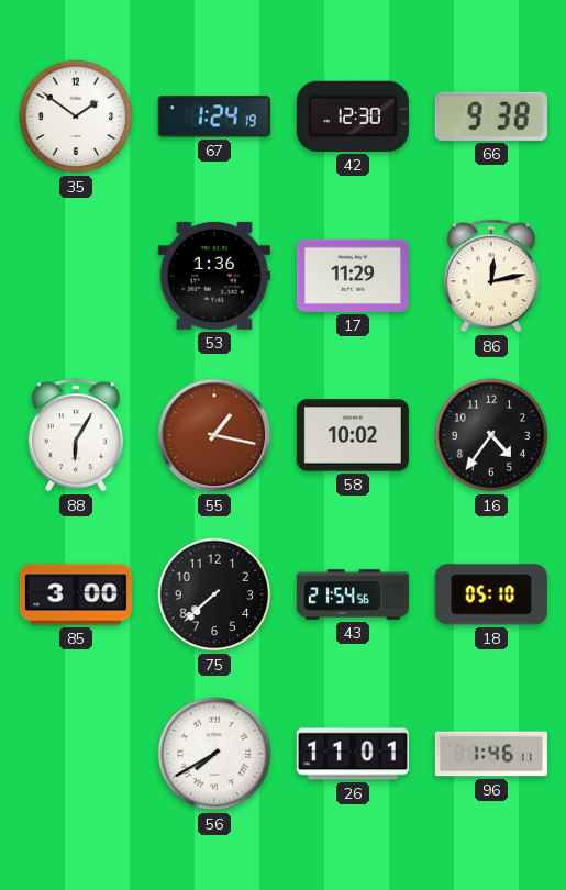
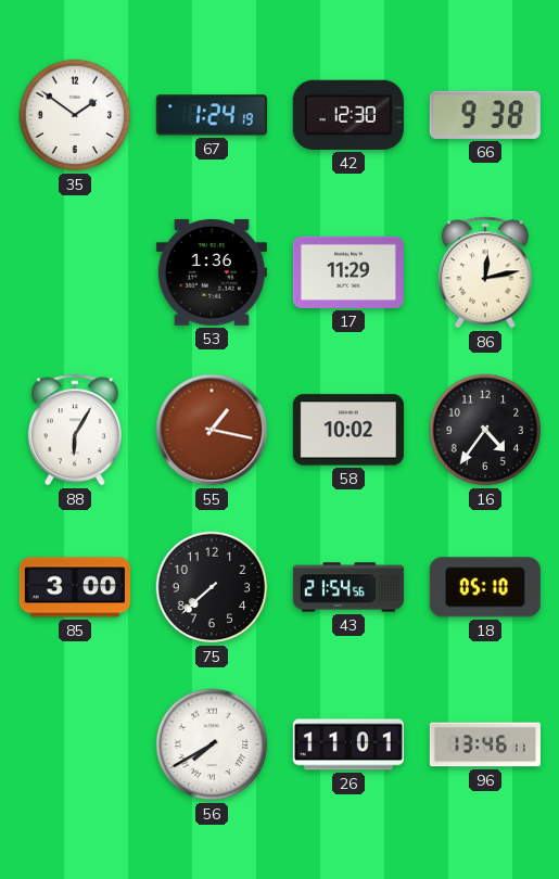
96: 1:46 -> 13:46
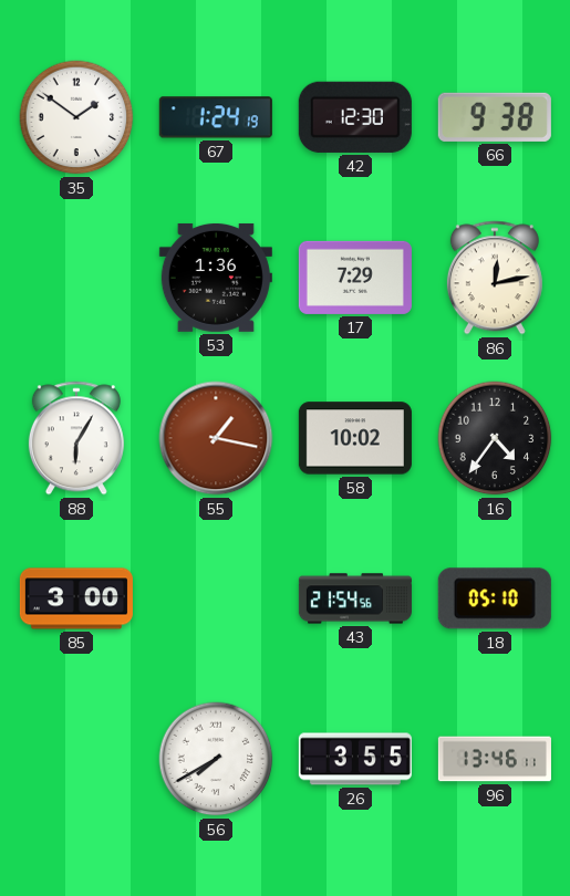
17: 11:29 -> 7:29
75: 7:38 -> none
26: 11:01 -> 3:55
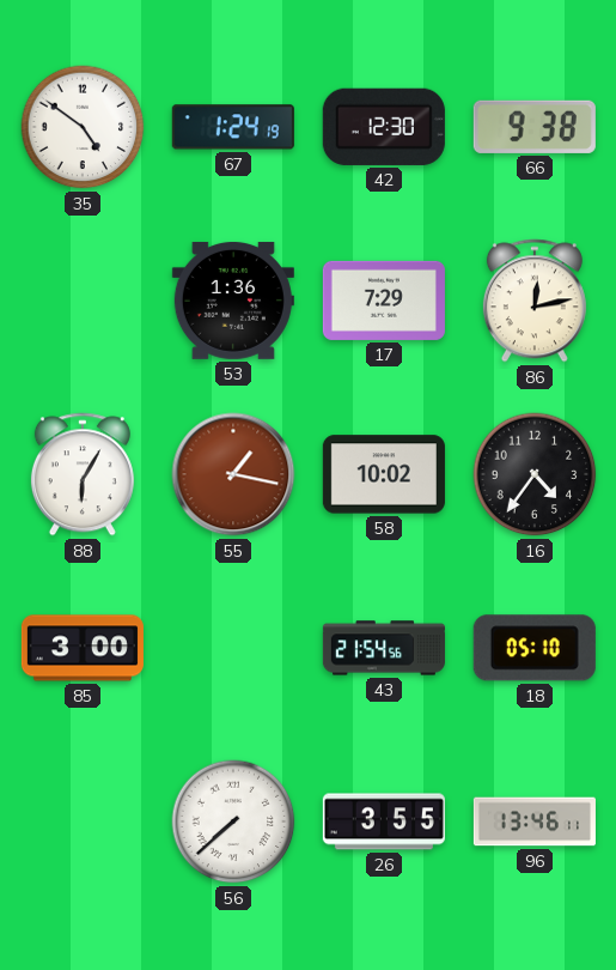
35: 1:51 -> 4:51
56: 7:40 -> 7:38
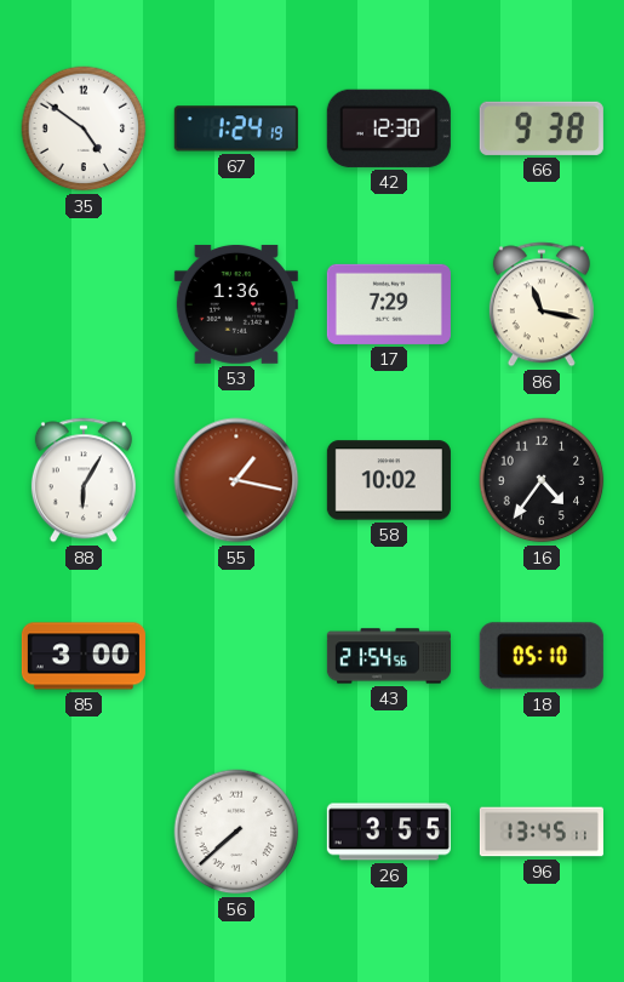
86: 12:13 -> 11:17
96: 13:46 -> 13:45
